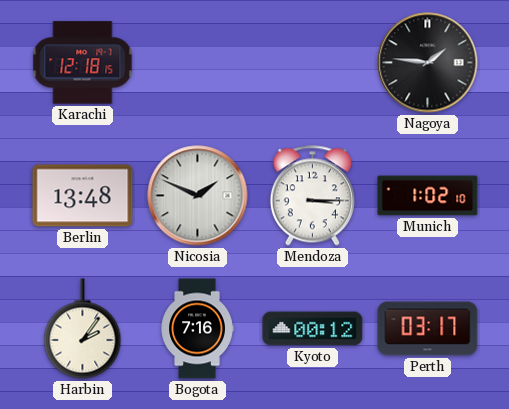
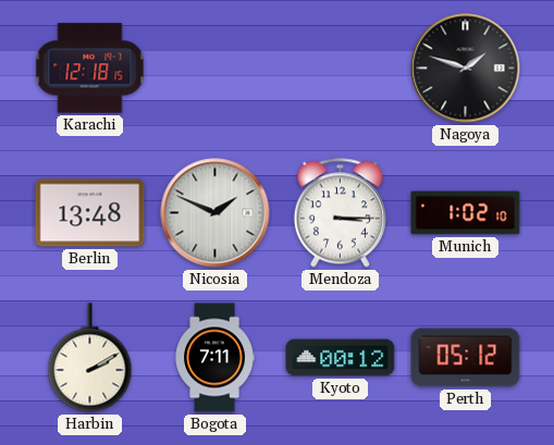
Nagoya: 1:46 -> 1:48
Harbin: 2:06 -> 2:10
Bogota: 7:16 -> 7:11
Perth: 03:17 -> 05:12
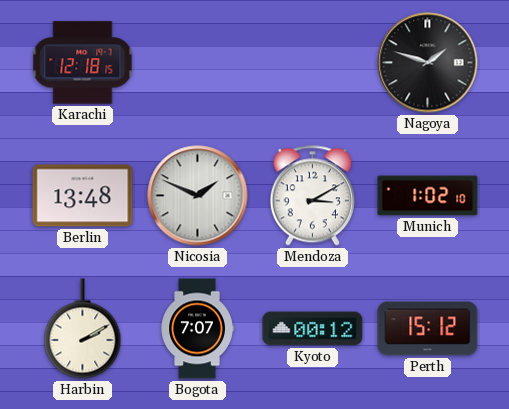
Mendoza: 3:15 -> 3:10
Bogota: 7:11 -> 7:07
Perth: 05:12 -> 15:12
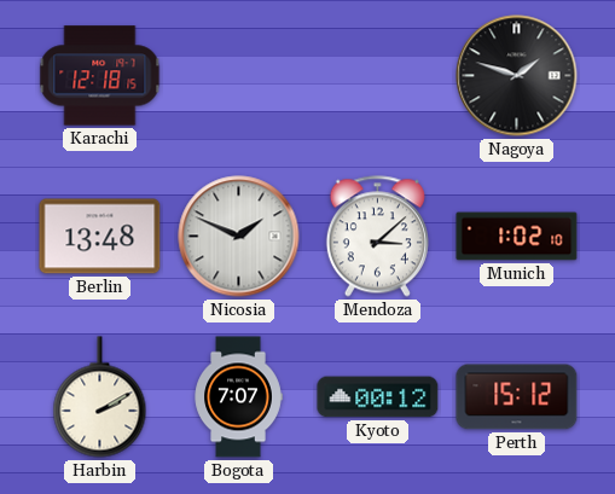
Mendoza: 3:10 -> 3:08
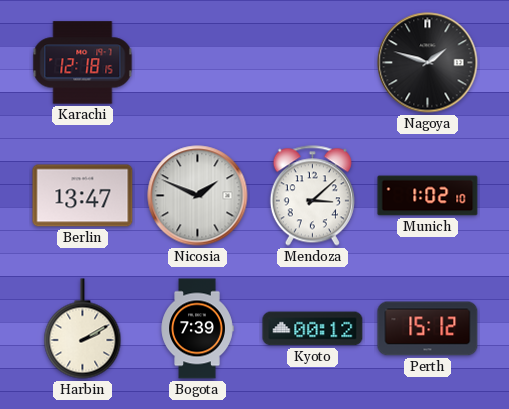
Berlin: 13:48 -> 13:47
Bogota: 7:07 -> 7:39
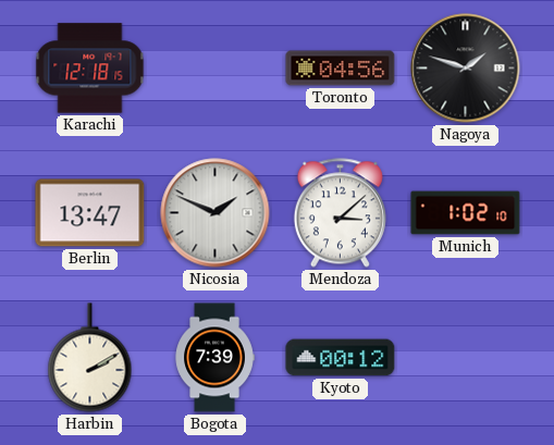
Toronto: none -> 04:56
Perth: 15:12 -> none
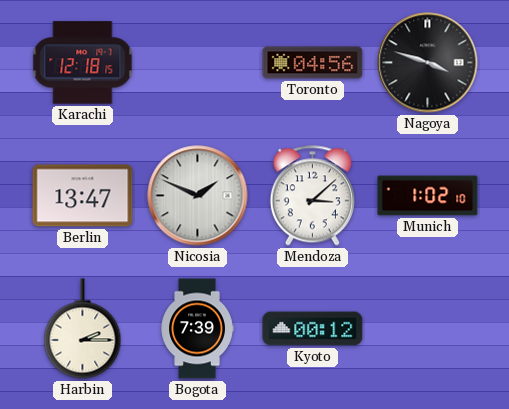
Nagoya: 1:48 -> 3:48
Harbin: 2:10 -> 2:15
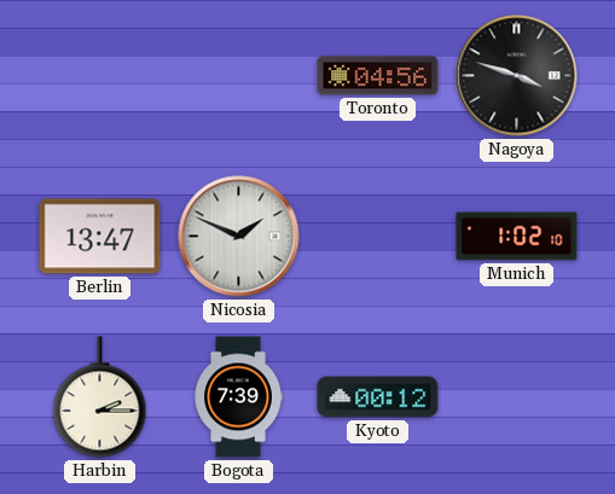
Karachi: 12:18 -> none
Mendoza: 3:08 -> none
